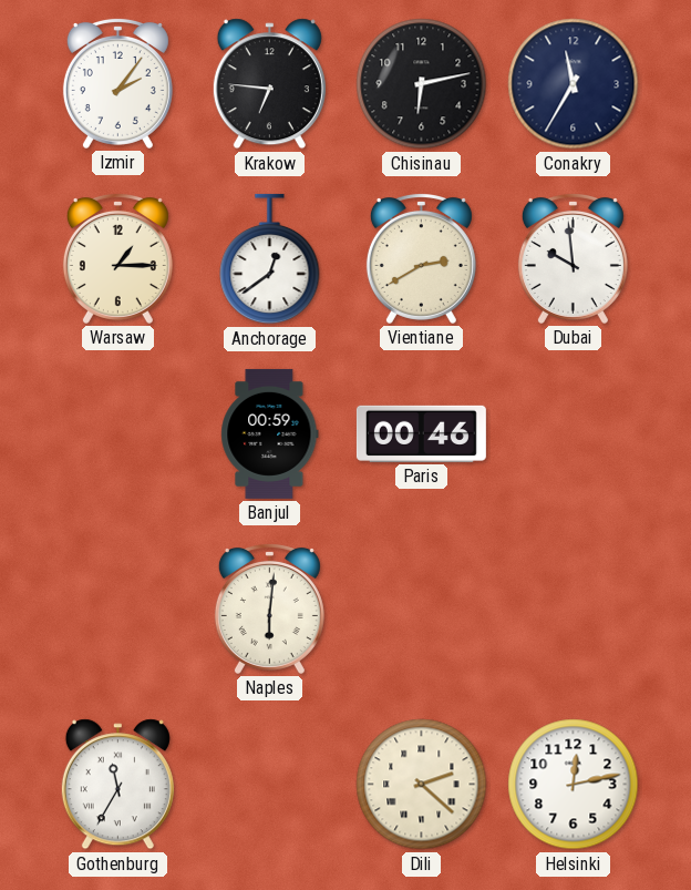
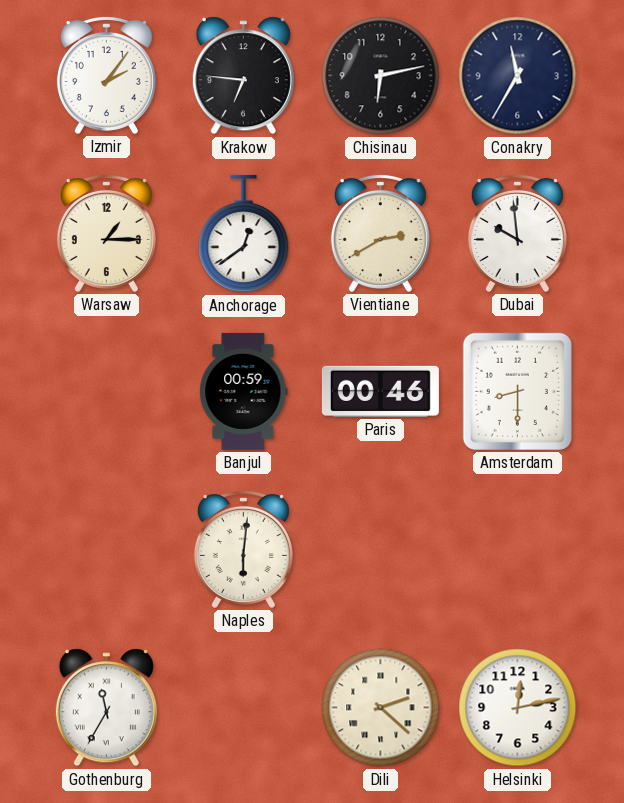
Amsterdam: none -> 8:30
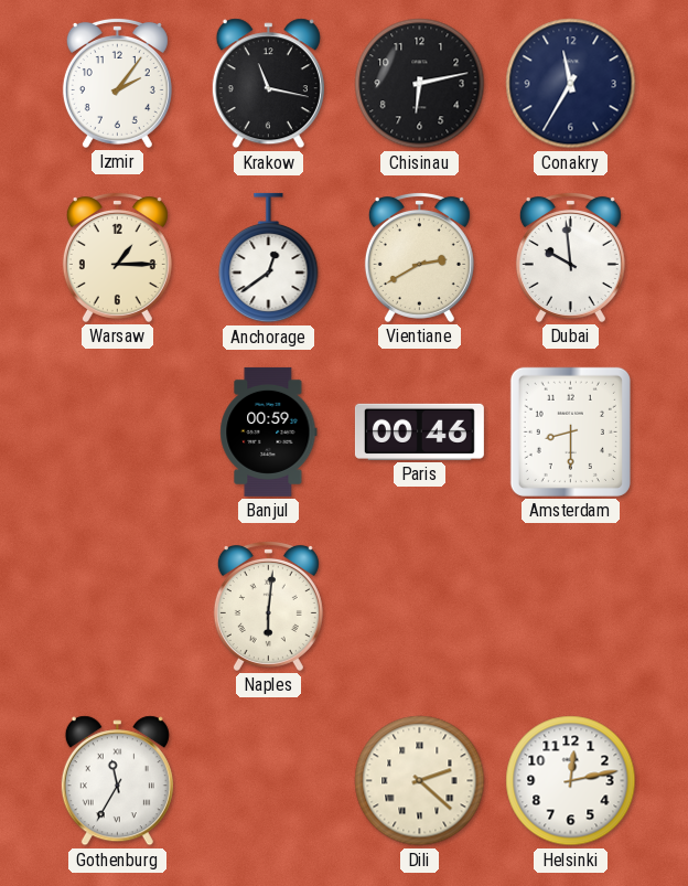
Krakow: 6:46 -> 11:17
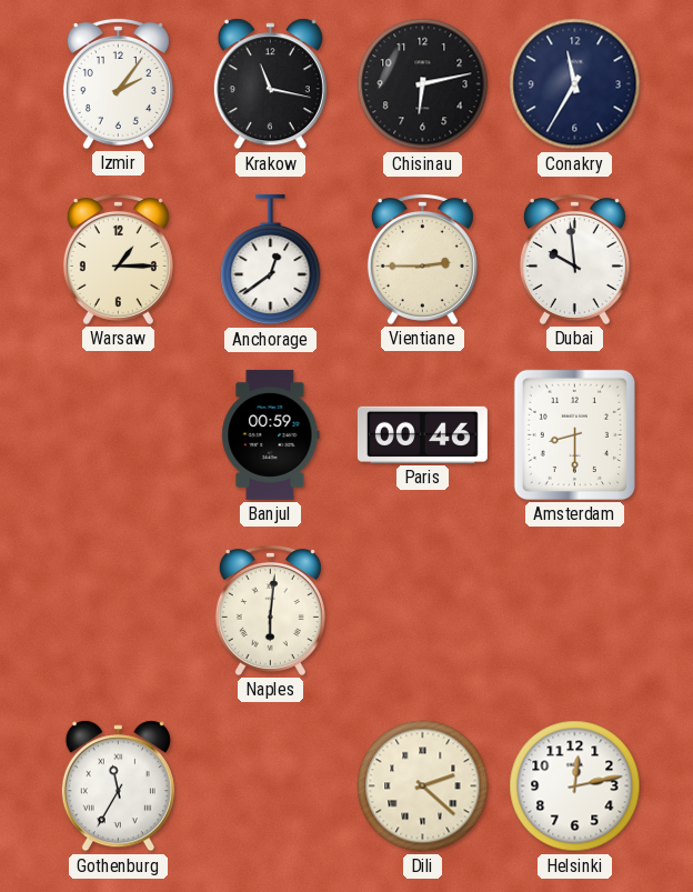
Vientiane: 2:40 -> 2:45
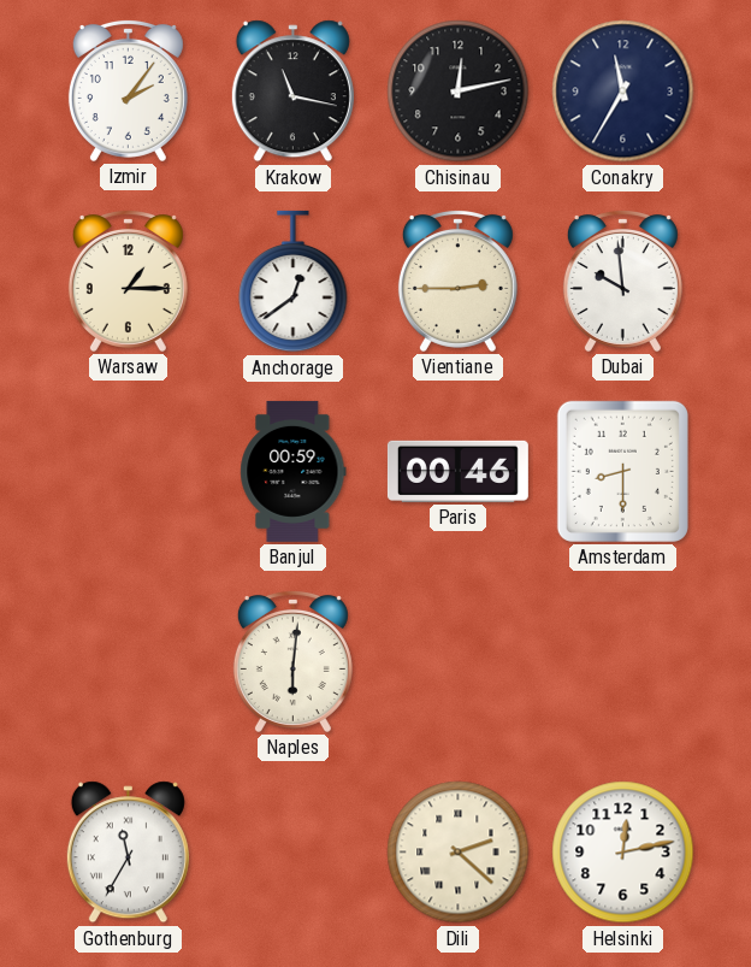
Chisinau: 6:13 -> 12:13
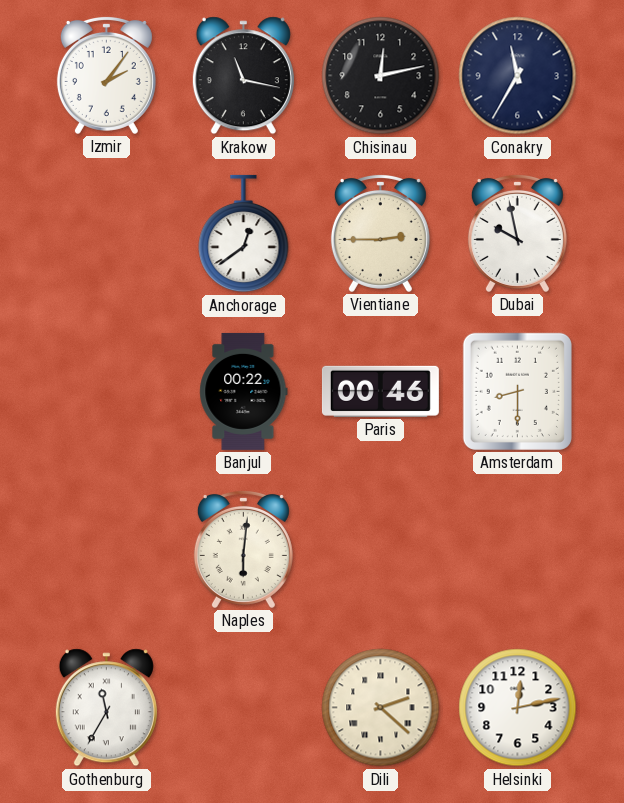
Warsaw: 1:15 -> none
Dubai: 9:59 -> 9:58
Banjul: 00:59 -> 00:22
